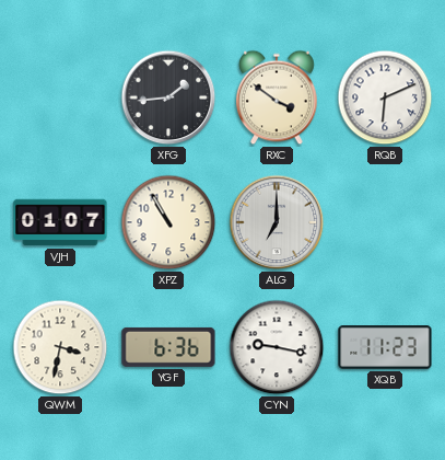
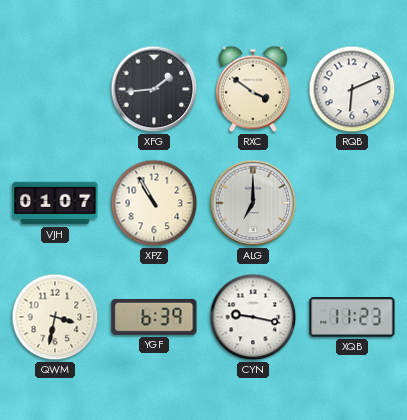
YGF: 6:36 -> 6:39
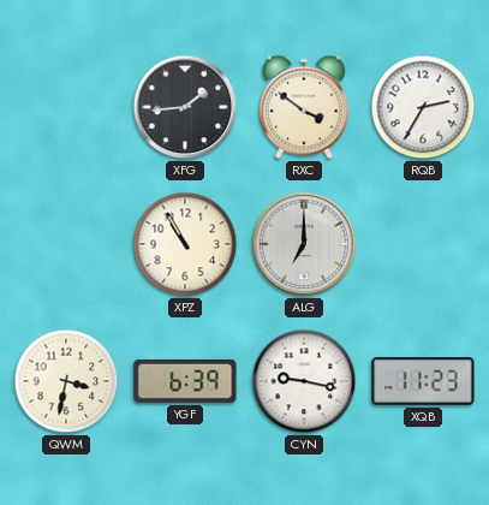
RQB: 6:11 -> 2:35
VJH: 01:07 -> none
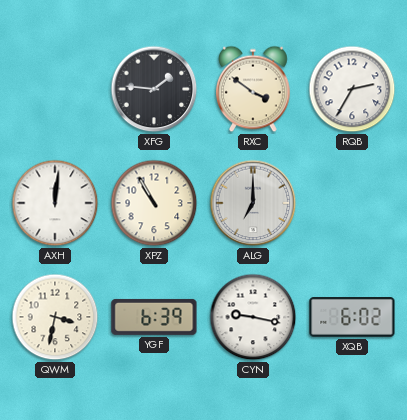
XFG: 1:44 -> 1:46
AXH: none -> 12:01
XQB: 11:23 -> 6:02
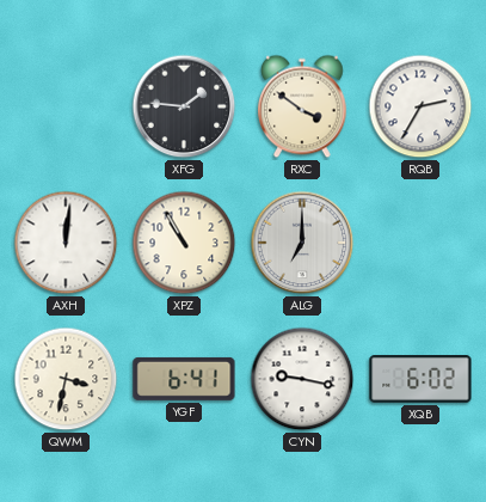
YGF: 6:39 -> 6:41
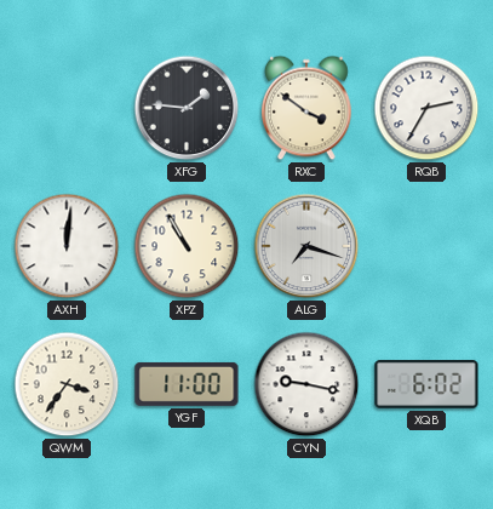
ALG: 7:00 -> 7:18
QWM: 3:32 -> 3:36
YGF: 6:41 -> 11:00
